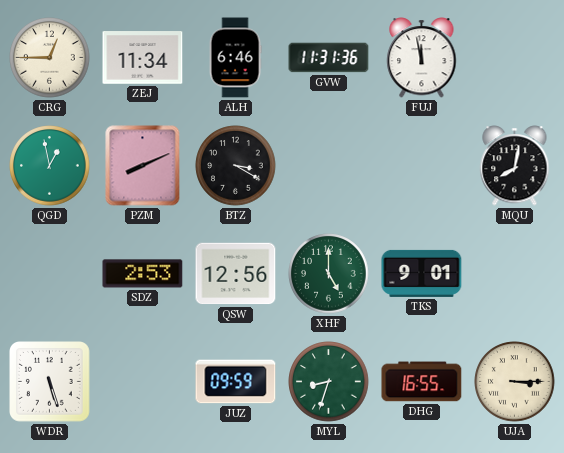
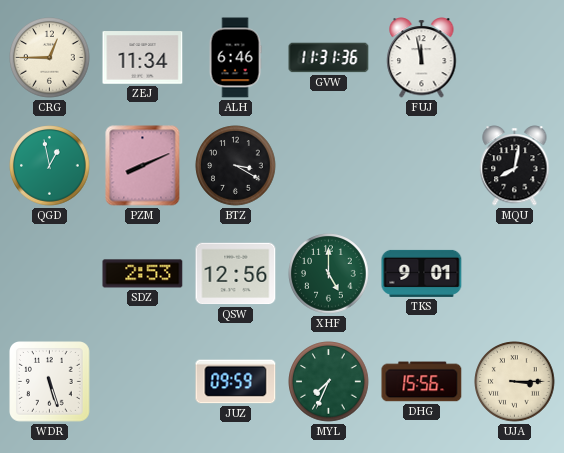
MYL: 8:33 -> 7:34
DHG: 16:55 -> 15:56
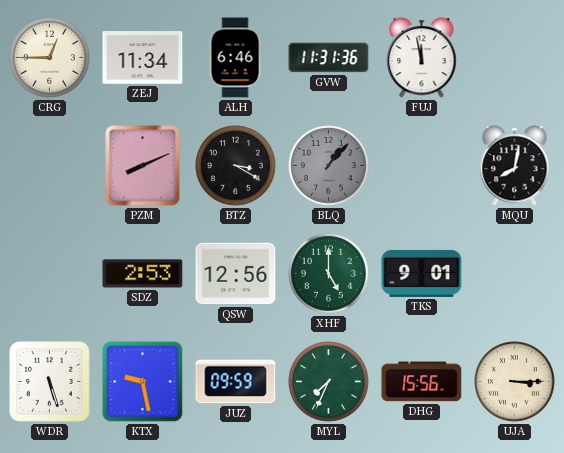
QGD: 12:58 -> none
BLQ: none -> 1:07
KTX: none -> 9:28
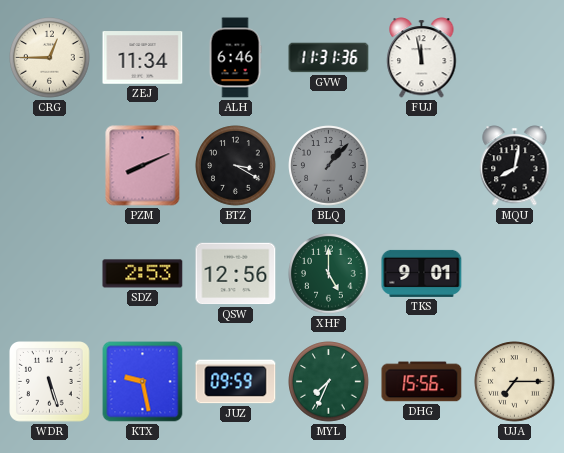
UJA: 3:15 -> 7:15
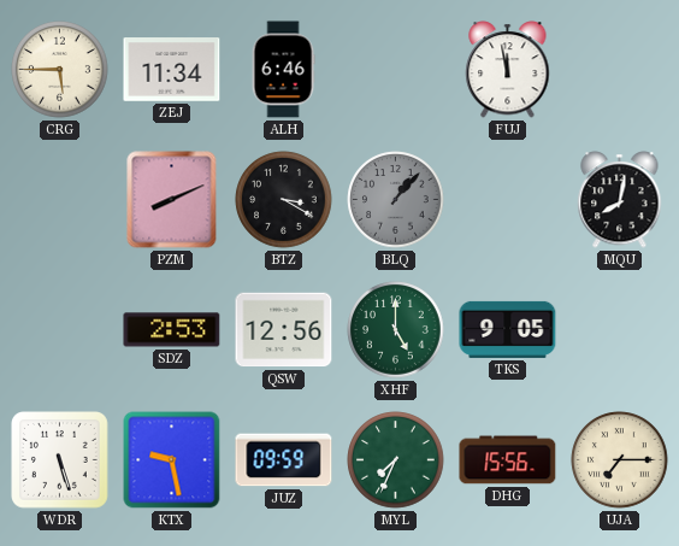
CRG: 12:45 -> 5:45
GVW: 11:31 -> none
TKS: 9:01 -> 9:05
